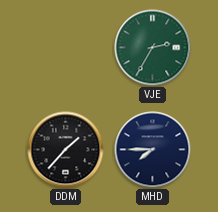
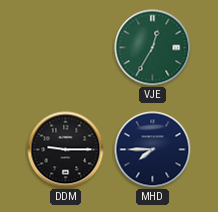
VJE: 2:35 -> 12:35
DDM: 1:37 -> 9:15
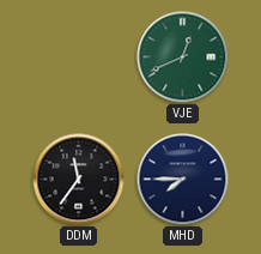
VJE: 12:35 -> 12:41
DDM: 9:15 -> 11:36
